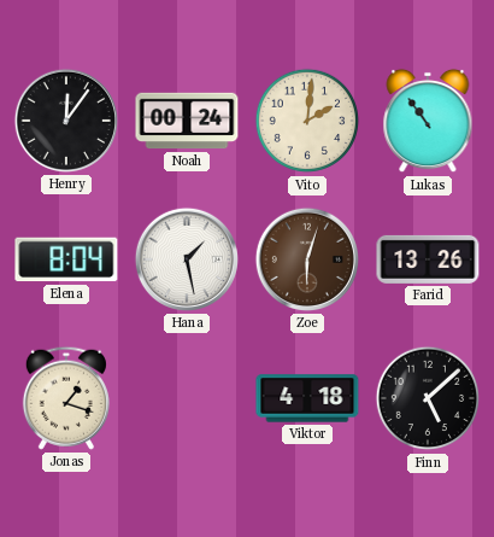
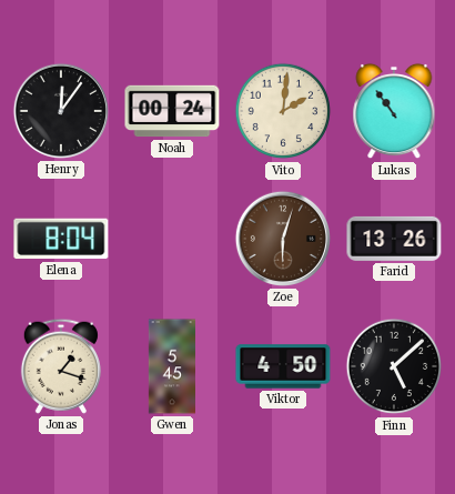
Hana: 1:28 -> none
Gwen: none -> 5:45
Viktor: 4:18 -> 4:50
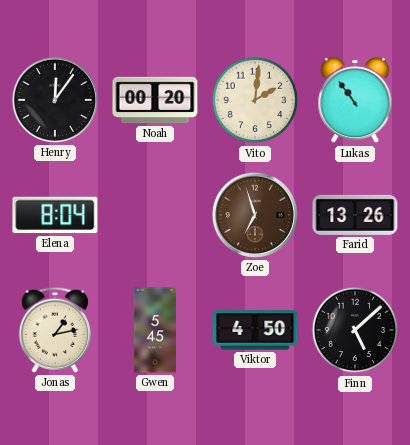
Noah: 00:24 -> 00:20
Zoe: 6:03 -> 6:57
Jonas: 1:18 -> 1:13
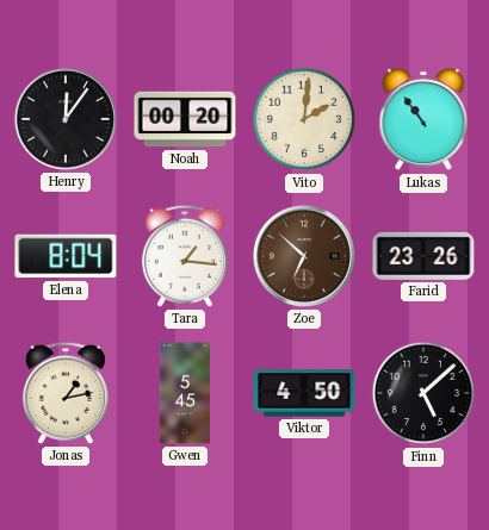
Tara: none -> 1:16
Zoe: 6:57 -> 6:52
Farid: 13:26 -> 23:26
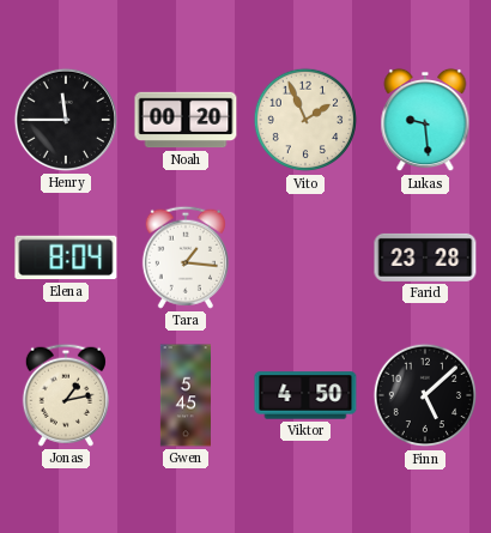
Henry: 12:06 -> 11:45
Vito: 2:01 -> 1:56
Lukas: 10:54 -> 9:29
Zoe: 6:52 -> none
Farid: 23:26 -> 23:28
